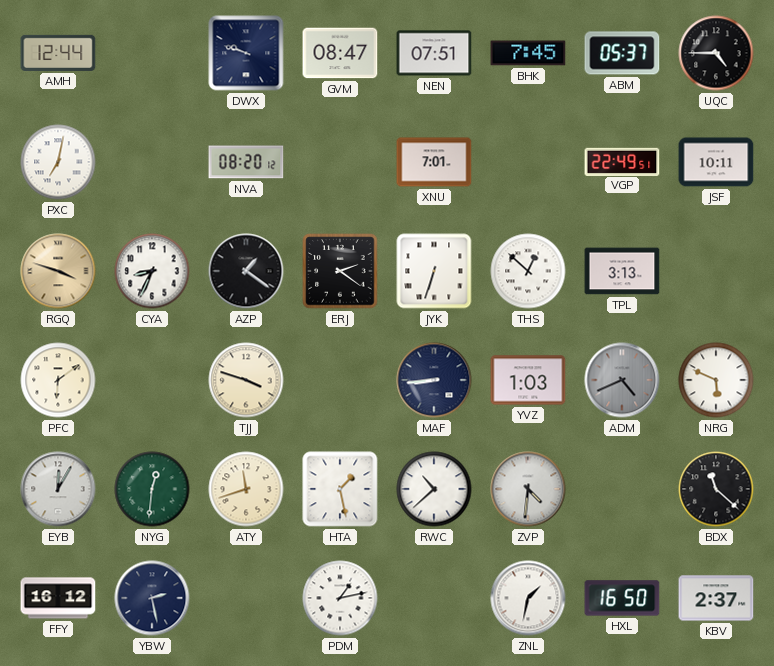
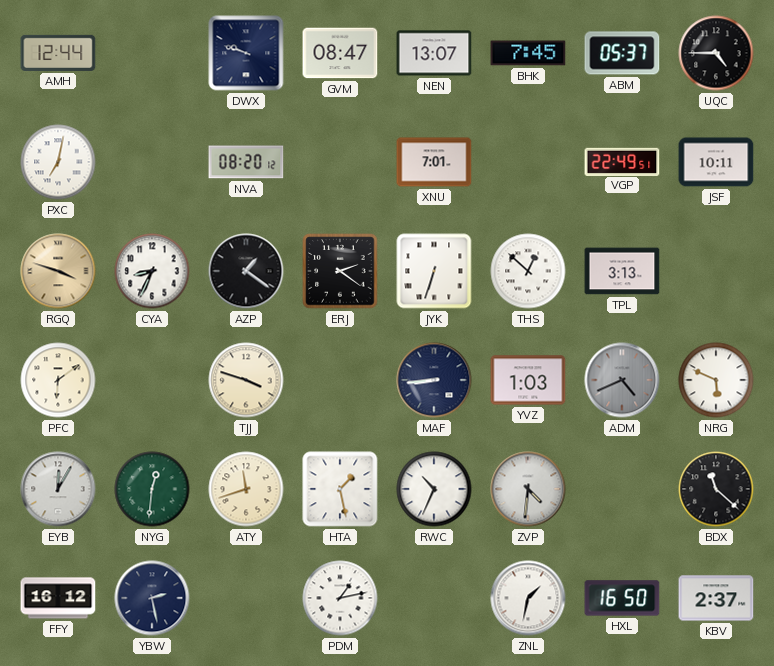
NEN: 07:51 -> 13:07
RWC: 10:38 -> 10:34
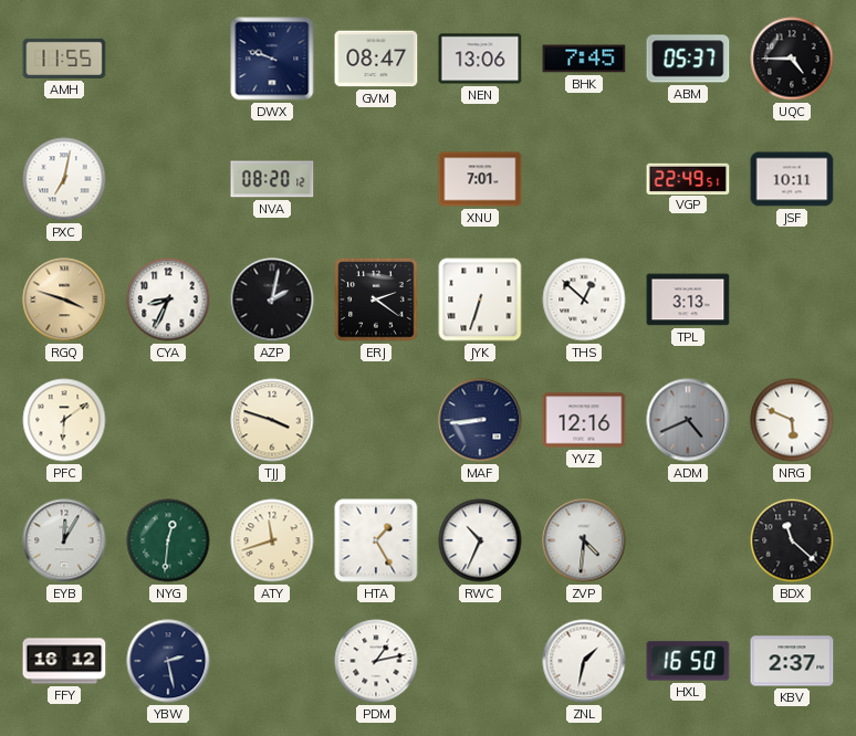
AMH: 12:44 -> 11:55
NEN: 13:07 -> 13:06
AZP: 1:21 -> 2:02
YVZ: 1:03 -> 12:16
HTA: 1:28 -> 1:25
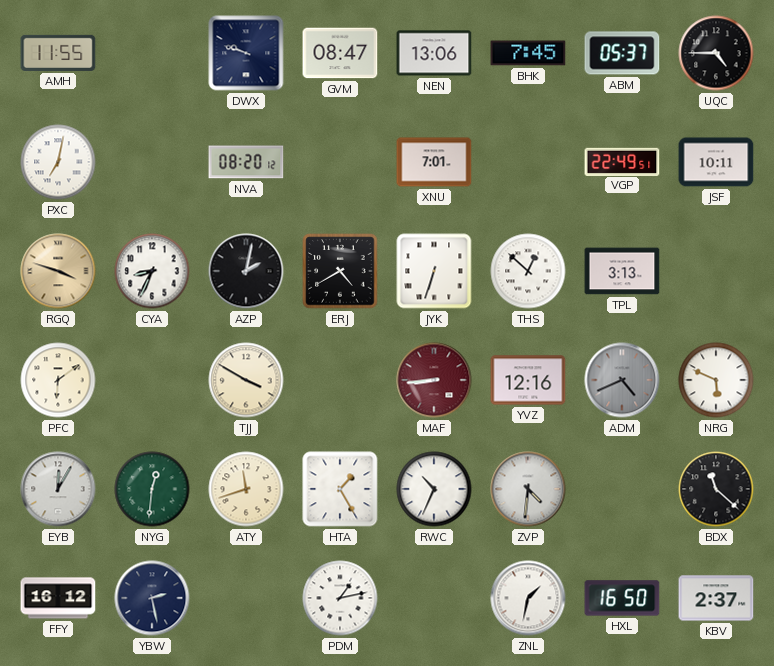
ERJ: 2:21 -> 4:40
TJJ: 3:48 -> 3:50
MAF dial: navy -> burgundy
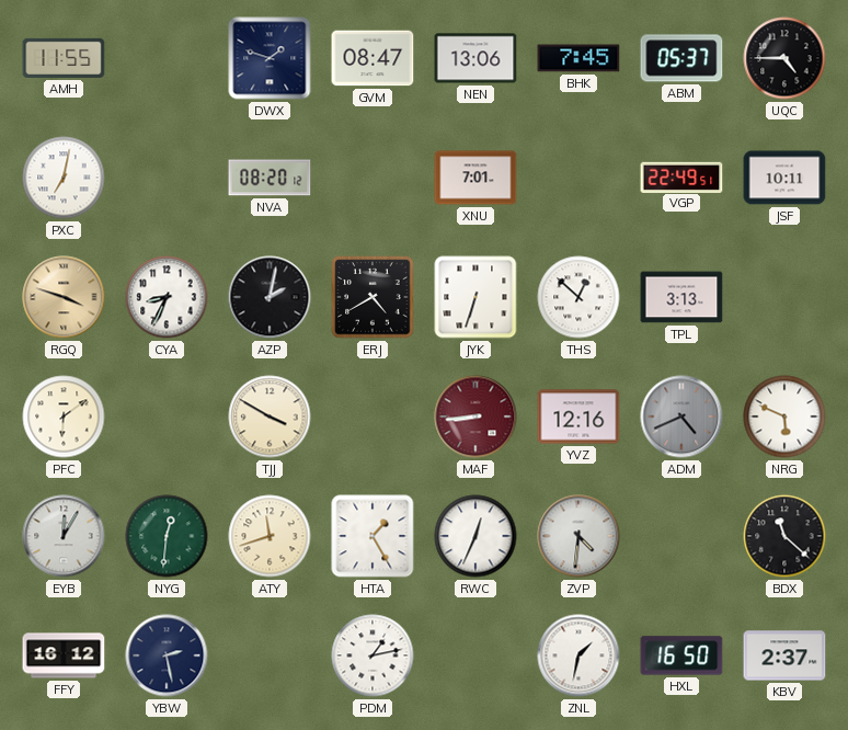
DWX: 9:48 -> 1:48
RWC: 10:34 -> 12:34
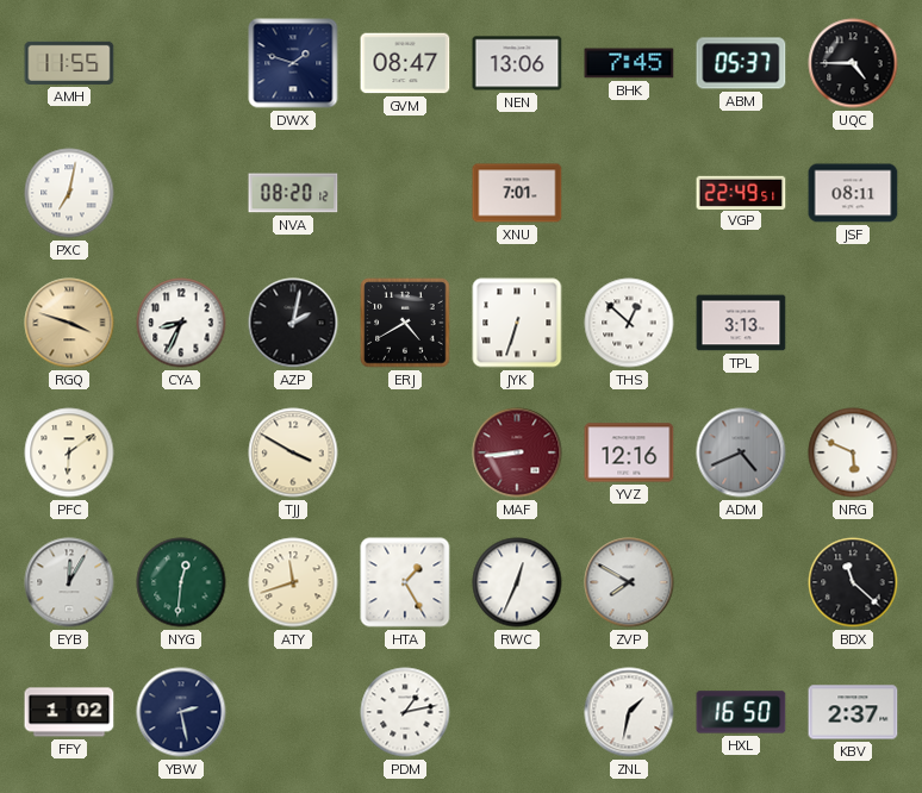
JSF: 10:11 -> 08:11
ZVP: 4:31 -> 7:50
FFY: 16:12 -> 1:02
